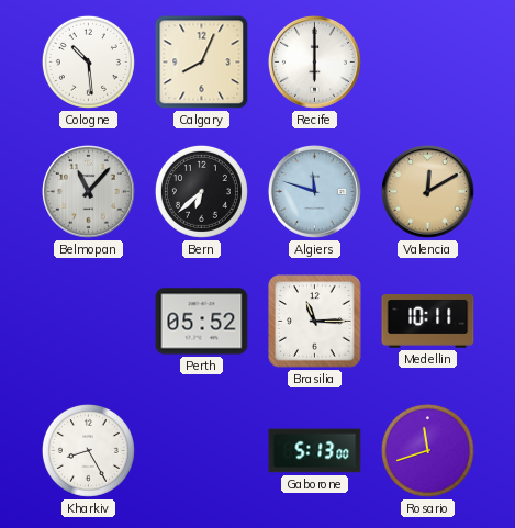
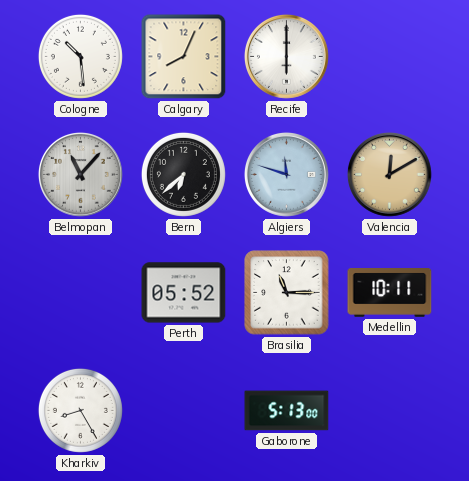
Rosario: 11:42 -> none
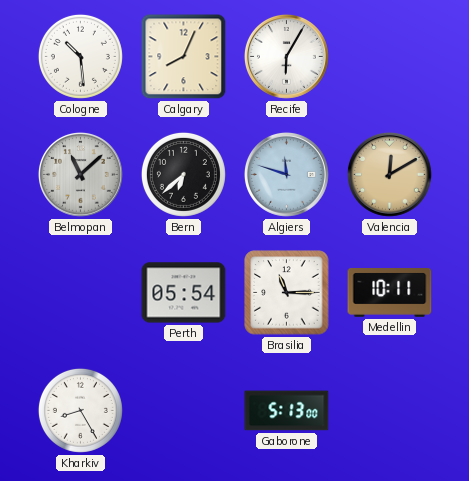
Recife: 6:00 -> 6:05
Belmopan: 11:07 -> 11:08
Perth: 05:52 -> 05:54
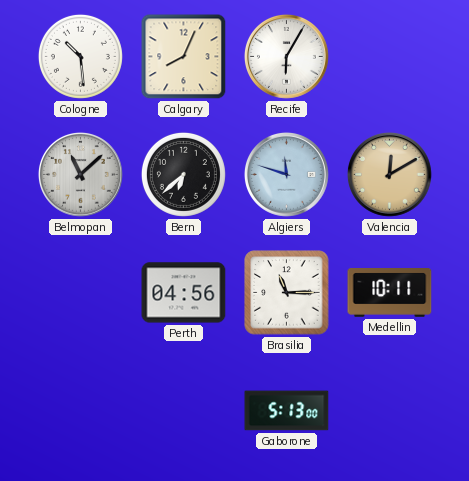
Perth: 05:54 -> 04:56
Kharkiv: 8:25 -> none
